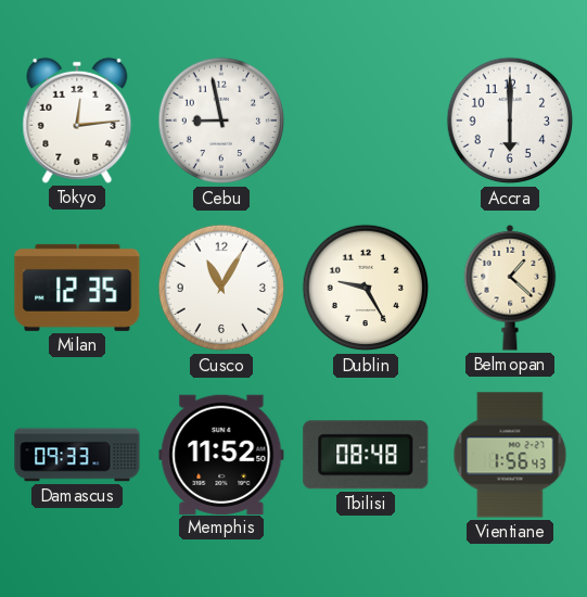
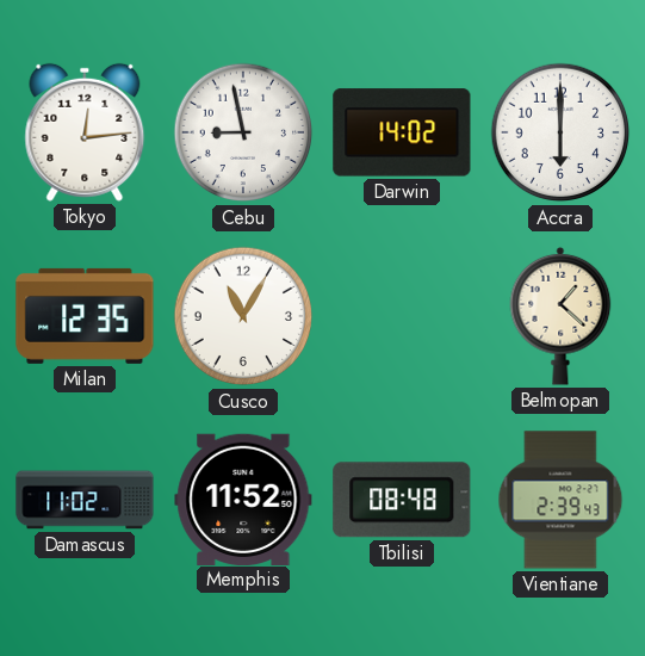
Darwin: none -> 14:02
Dublin: 9:25 -> none
Damascus: 09:33 -> 11:02
Vientiane: 1:56 -> 2:39
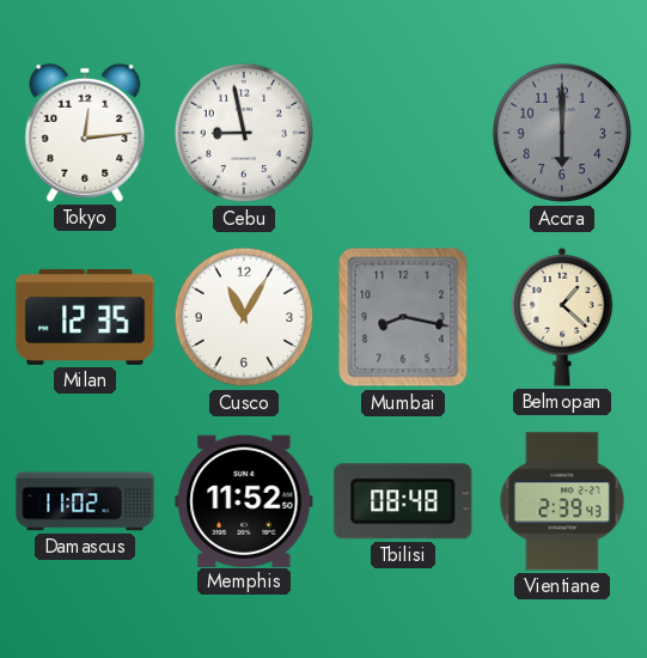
Darwin: 14:02 -> none
Accra dial: white -> grey
Mumbai: none -> 8:17
